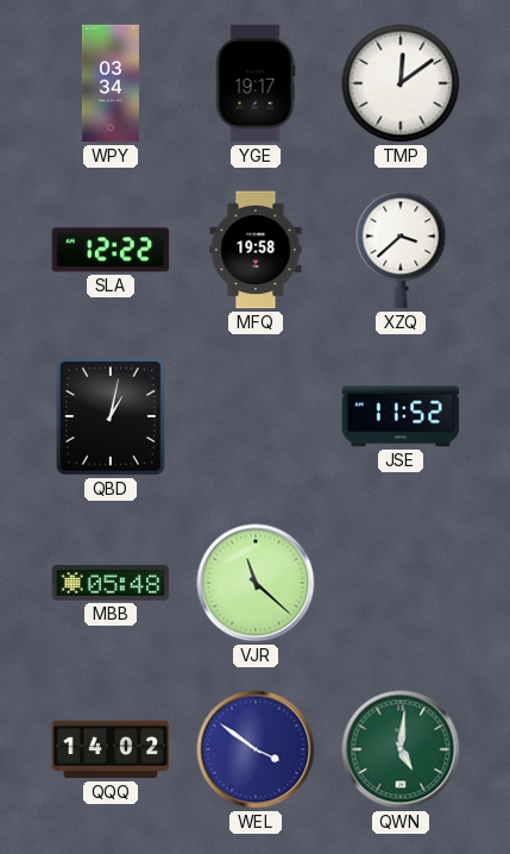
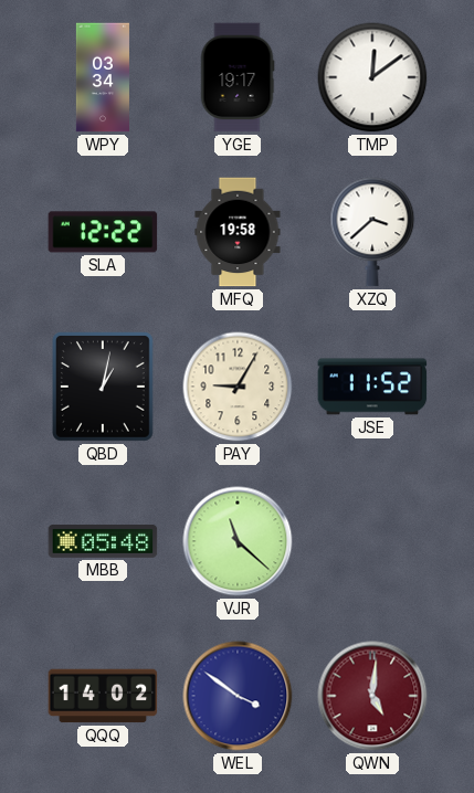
PAY: none -> 9:05
QWN dial: green -> burgundy
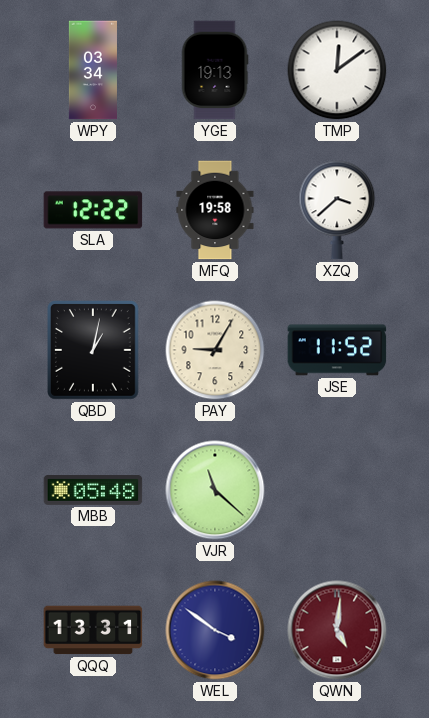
YGE: 19:17 -> 19:13
QQQ: 14:02 -> 13:31
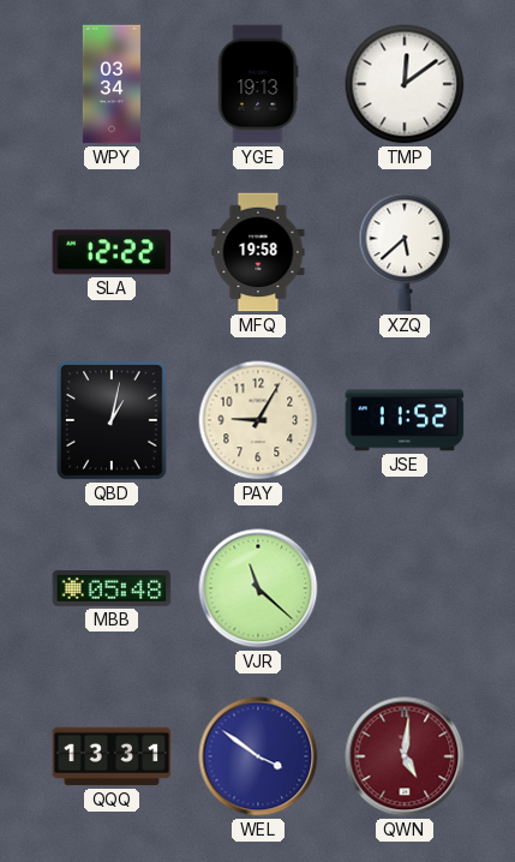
XZQ: 3:38 -> 5:38
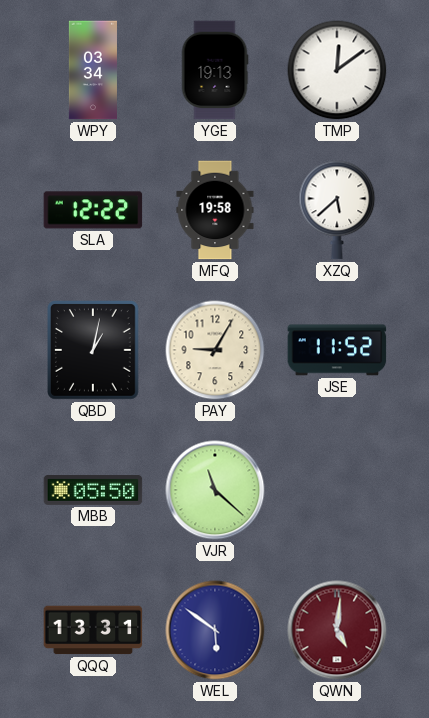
MBB: 05:48 -> 05:50
WEL: 3:51 -> 5:51
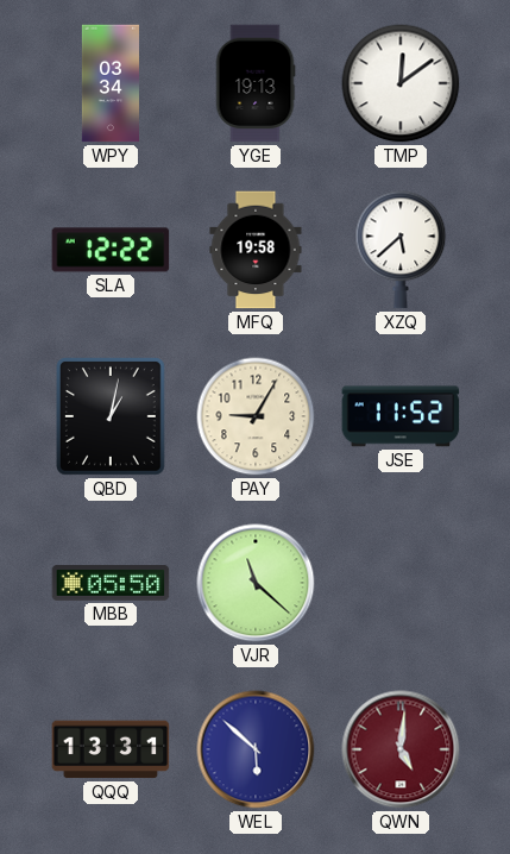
WEL: 5:51 -> 5:52
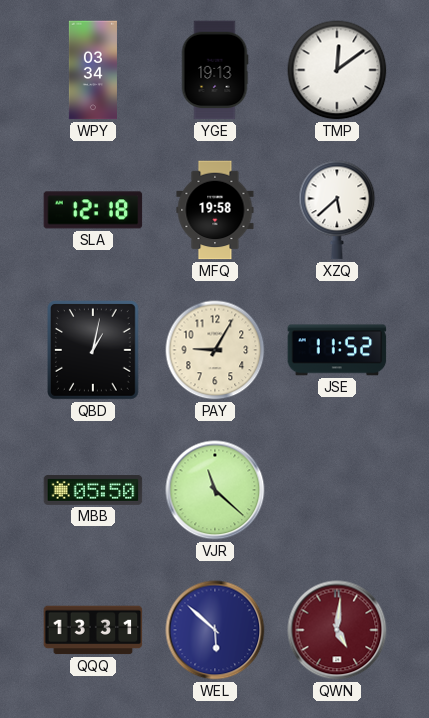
SLA: 12:22 -> 12:18
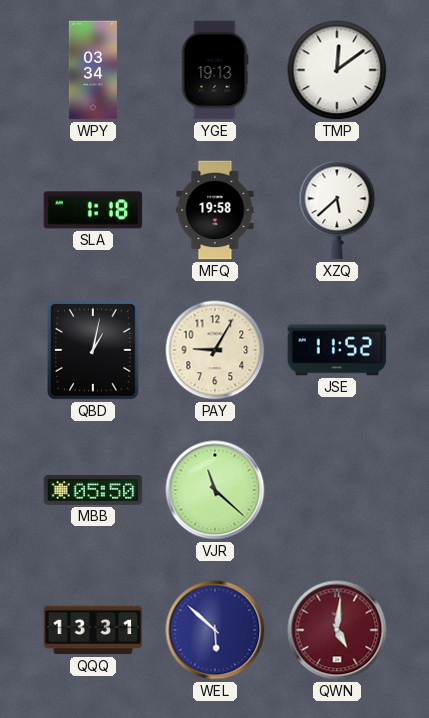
SLA: 12:18 -> 1:18
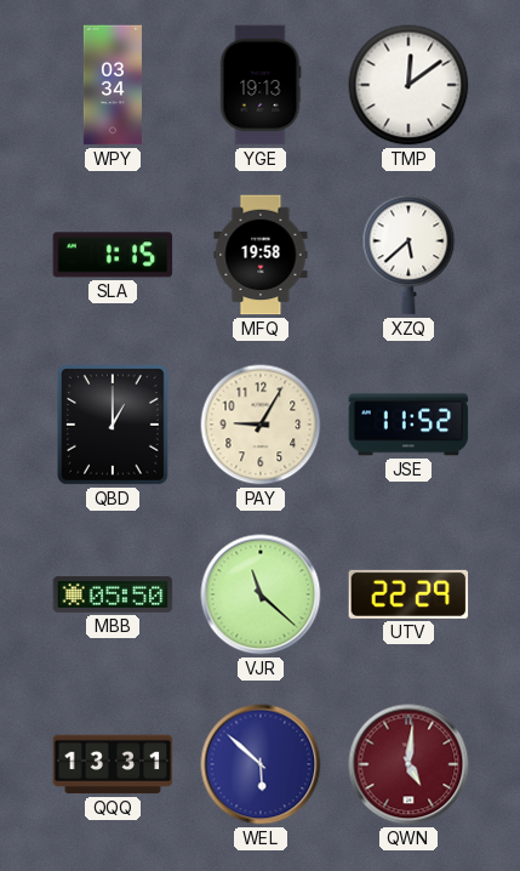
SLA: 1:18 -> 1:15
QBD: 1:02 -> 1:00
UTV: none -> 22:29
